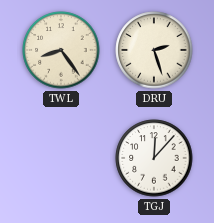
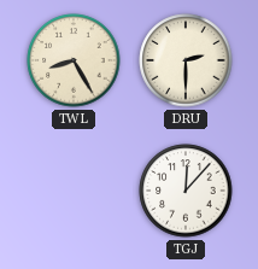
TWL: 8:24 -> 8:25
DRU: 2:27 -> 2:30
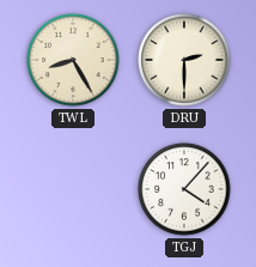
TGJ: 12:07 -> 4:07
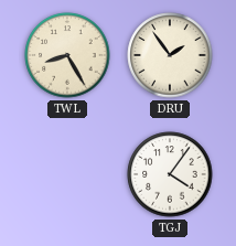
DRU: 2:30 -> 1:54
TGJ: 4:07 -> 4:06
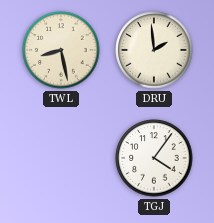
TWL: 8:25 -> 8:28
DRU: 1:54 -> 1:59
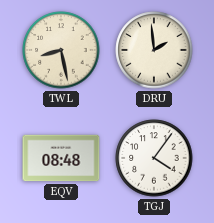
EQV: none -> 08:48
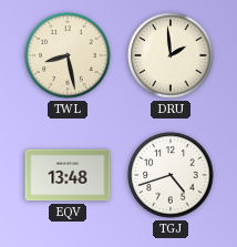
EQV: 08:48 -> 13:48
TGJ: 4:06 -> 4:42
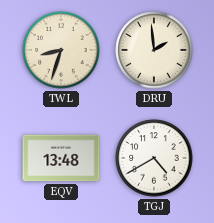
TWL: 8:28 -> 8:33
TGJ: 4:42 -> 4:40
